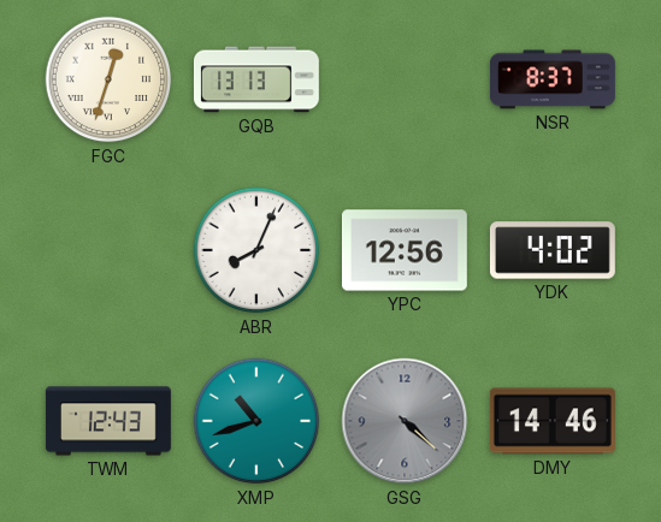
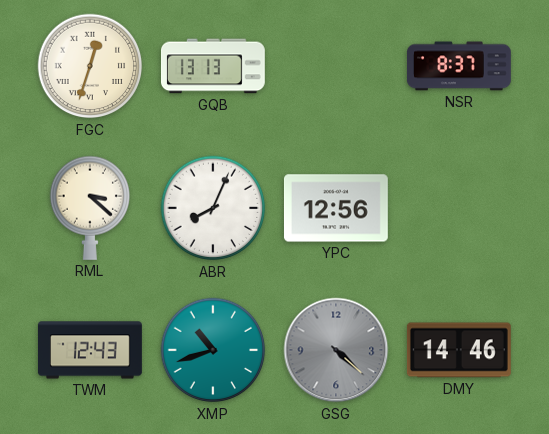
RML: none -> 3:22
YDK: 4:02 -> none
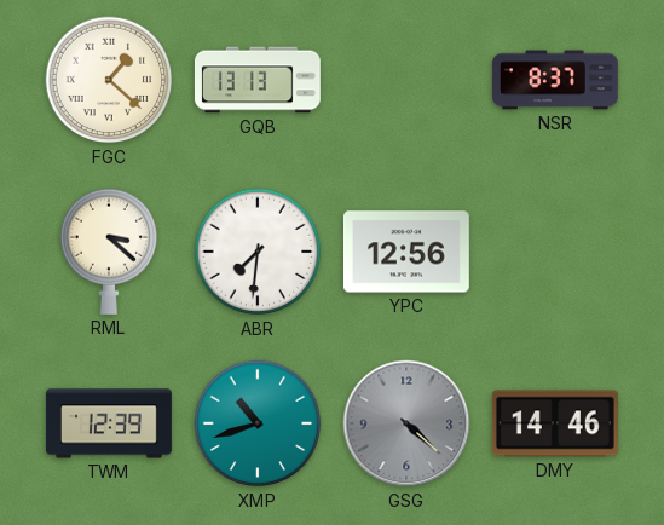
FGC: 12:33 -> 1:22
ABR: 8:04 -> 7:31
TWM: 12:43 -> 12:39
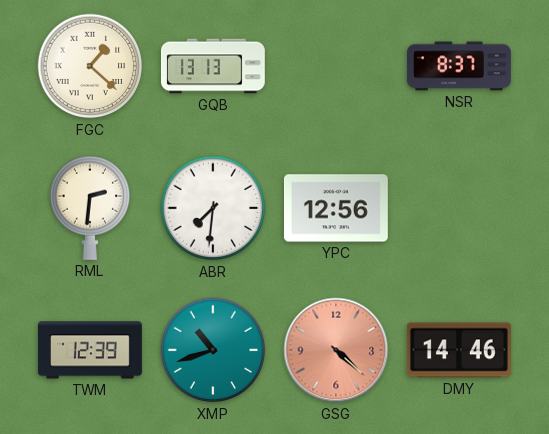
RML: 3:22 -> 2:31
GSG dial: grey -> salmon
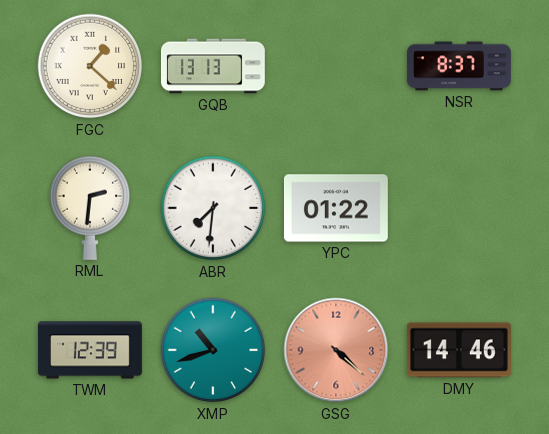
YPC: 12:56 -> 01:22
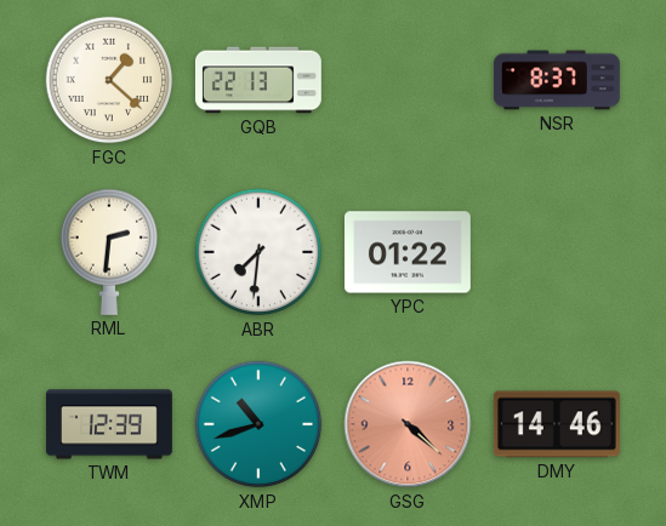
GQB: 13:13 -> 22:13
